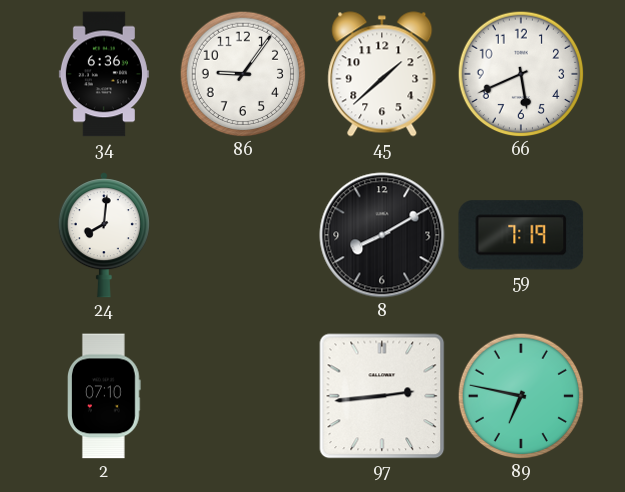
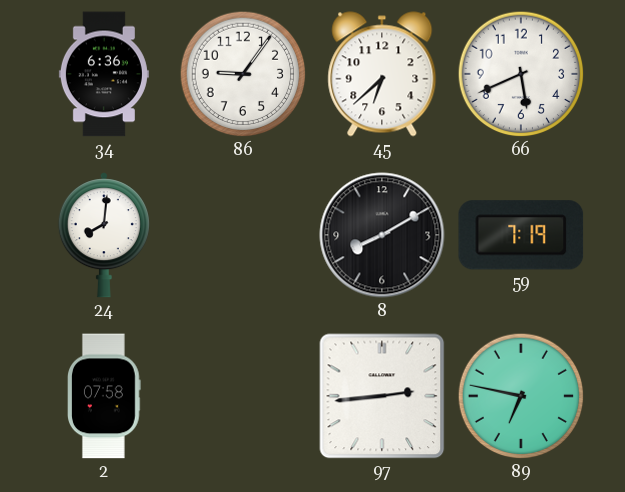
45: 1:38 -> 6:38
2: 07:10 -> 07:58
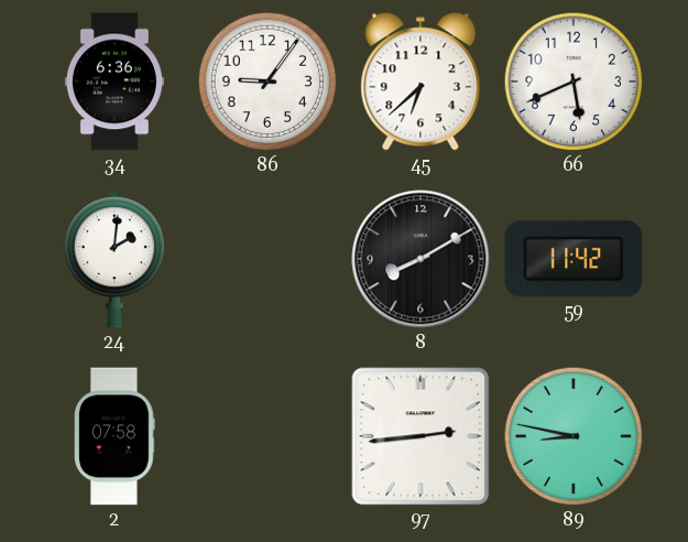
24: 8:01 -> 2:01
59: 7:19 -> 11:42
89: 6:47 -> 8:47
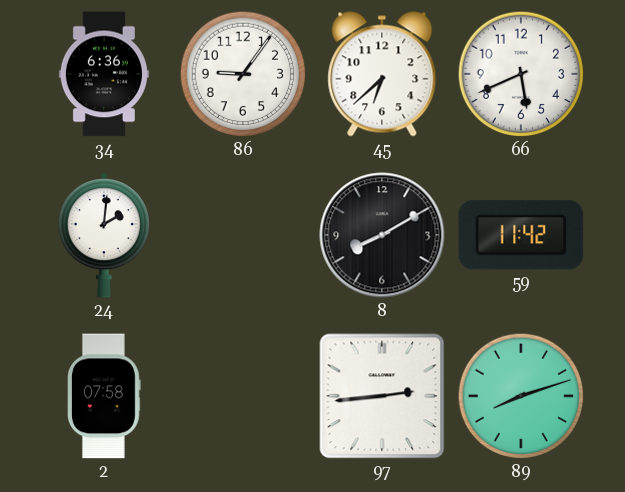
89: 8:47 -> 8:12
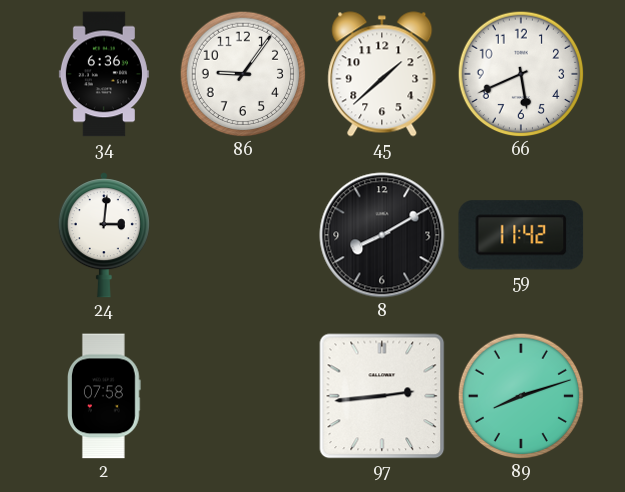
45: 6:38 -> 1:38
24: 2:01 -> 3:01
